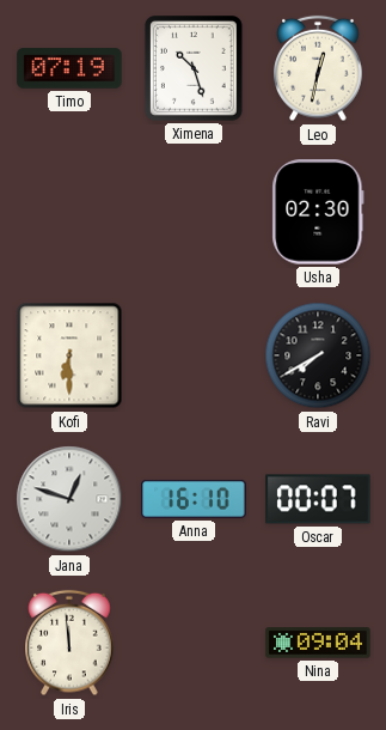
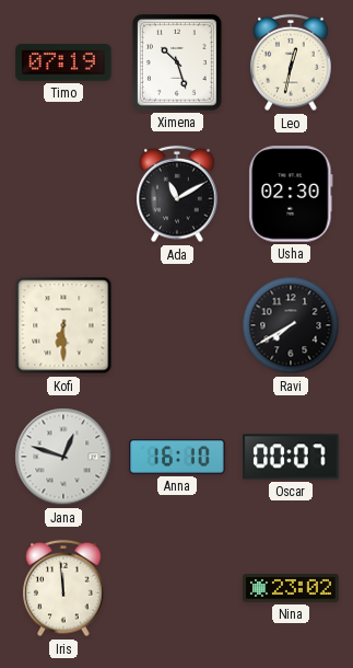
Ada: none -> 11:10
Nina: 09:04 -> 23:02
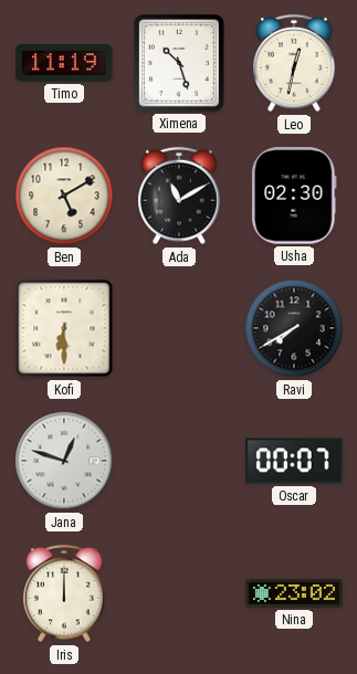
Timo: 07:19 -> 11:19
Ben: none -> 5:10
Anna: 16:10 -> none
Iris: 11:59 -> 12:00
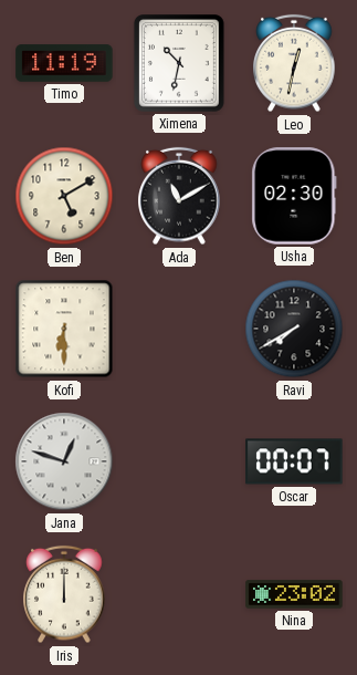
Ximena: 10:27 -> 10:32
